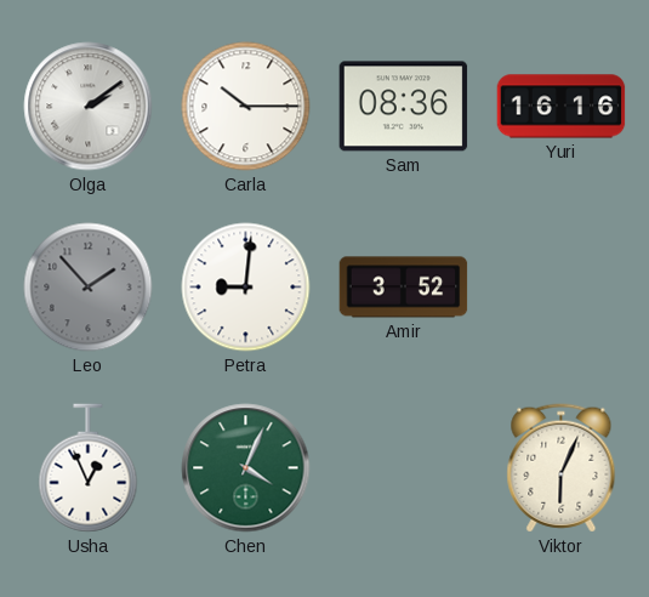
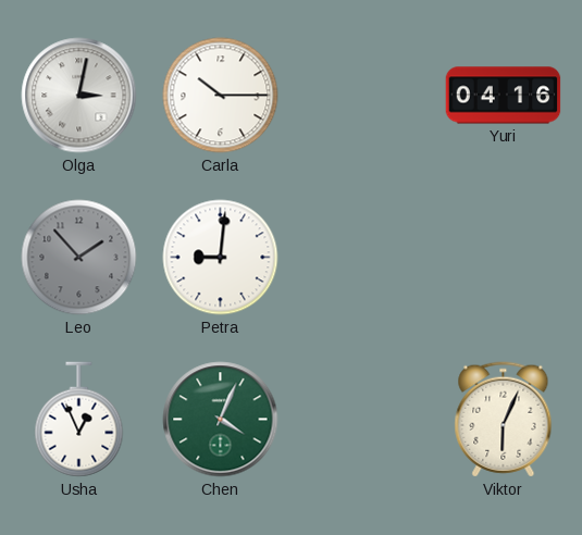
Olga: 2:09 -> 3:02
Sam: 08:36 -> none
Yuri: 16:16 -> 04:16
Amir: 3:52 -> none
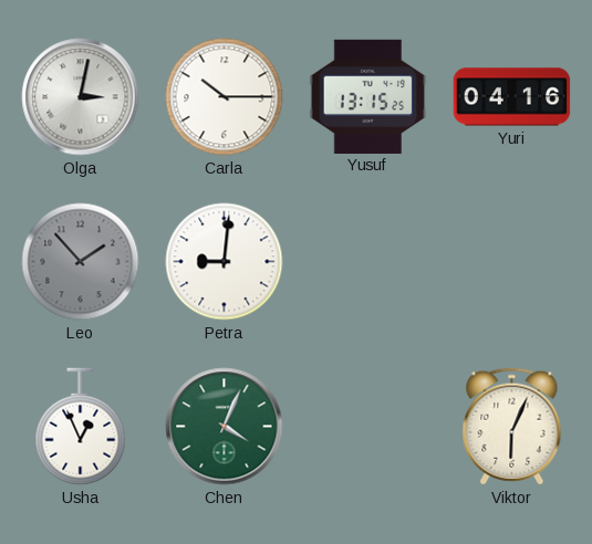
Yusuf: none -> 13:15
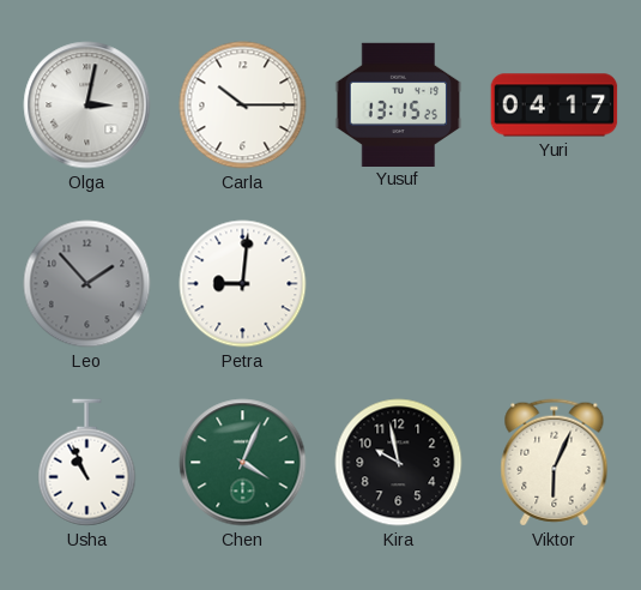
Yuri: 04:16 -> 04:17
Usha: 12:56 -> 10:56
Kira: none -> 9:58
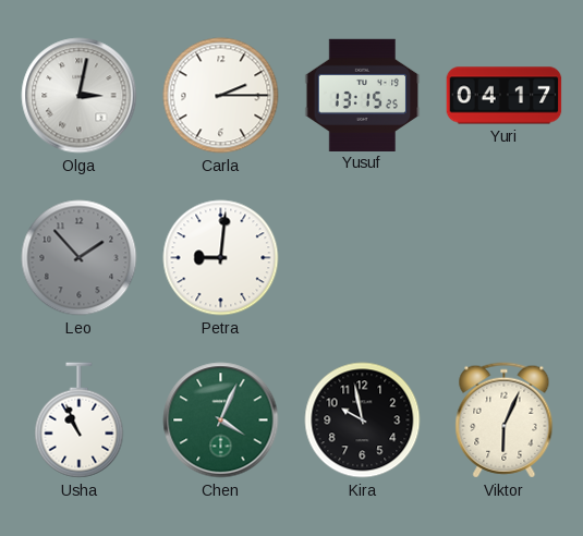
Carla: 10:15 -> 2:15
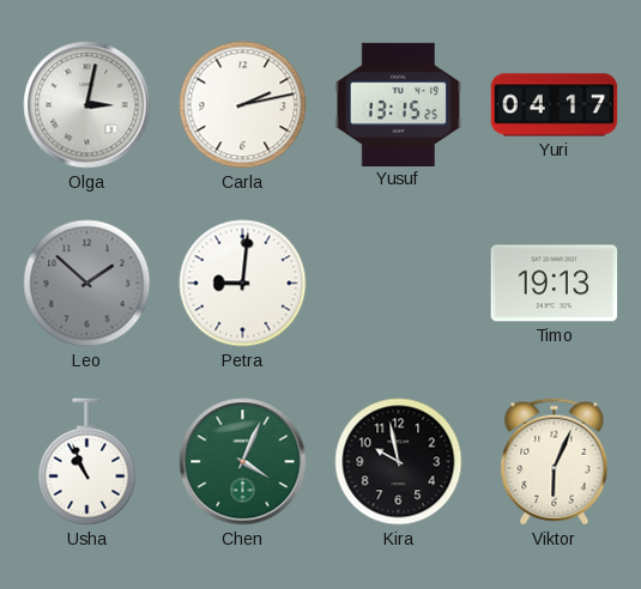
Carla: 2:15 -> 2:13
Leo: 1:53 -> 1:52
Timo: none -> 19:13
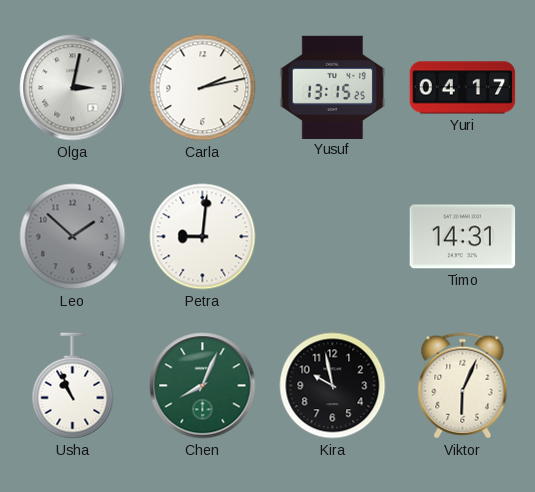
Timo: 19:13 -> 14:31
Chen: 4:04 -> 8:04
